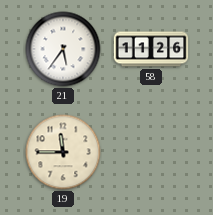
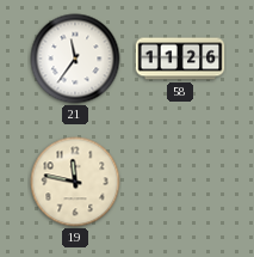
21: 5:36 -> 11:36
19: 11:45 -> 11:47
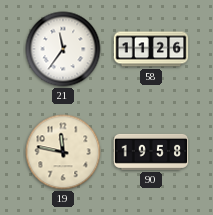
90: none -> 19:58
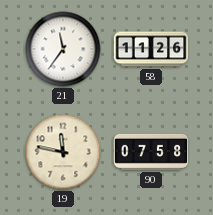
90: 19:58 -> 07:58
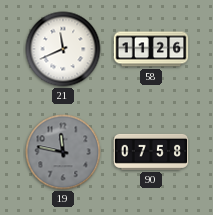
21: 11:36 -> 11:41
19 dial: cream -> grey
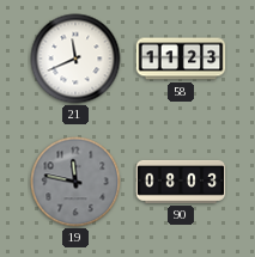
58: 11:26 -> 11:23
90: 07:58 -> 08:03
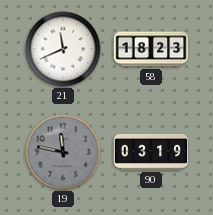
58: 11:23 -> 18:23
90: 08:03 -> 03:19
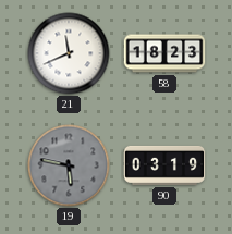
19: 11:47 -> 5:47
